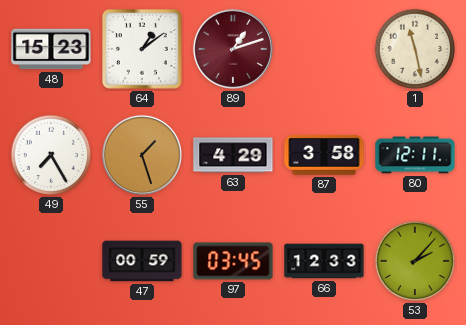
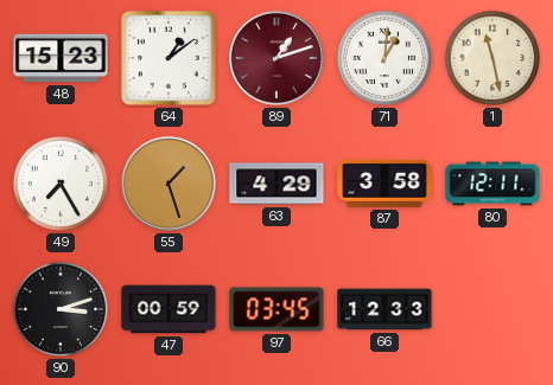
71: none -> 1:01
90: none -> 3:12
53: 2:07 -> none
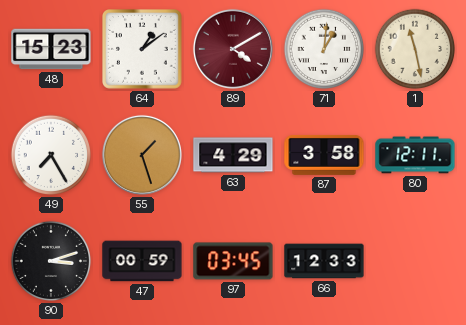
89: 1:12 -> 4:10
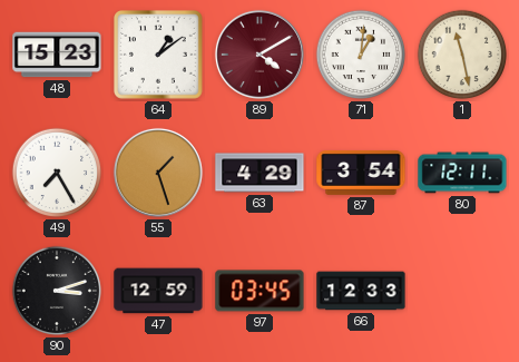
87: 3:58 -> 3:54
47: 00:59 -> 12:59
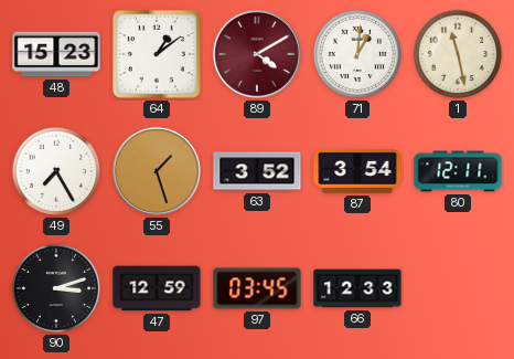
63: 4:29 -> 3:52
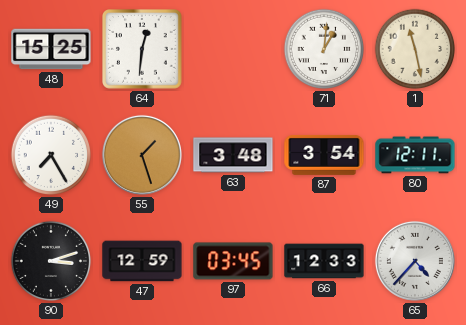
48: 15:23 -> 15:25
64: 1:09 -> 12:31
89: 4:10 -> none
63: 3:52 -> 3:48
65: none -> 4:37
